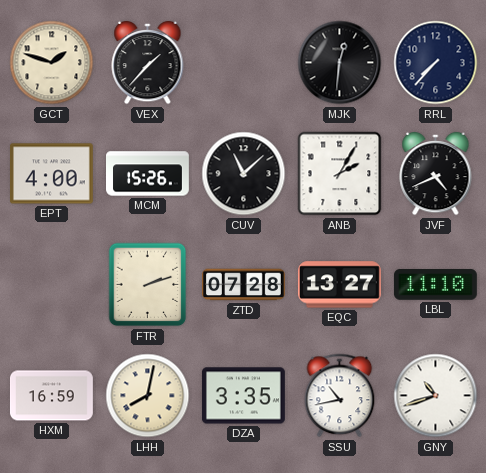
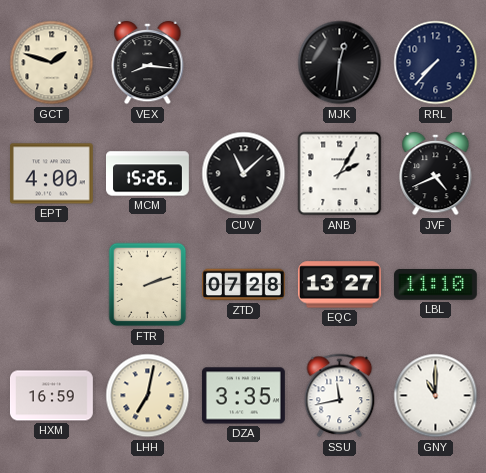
VEX: 1:37 -> 8:16
LHH: 8:02 -> 7:02
SSU: 10:43 -> 11:43
GNY: 10:42 -> 11:00
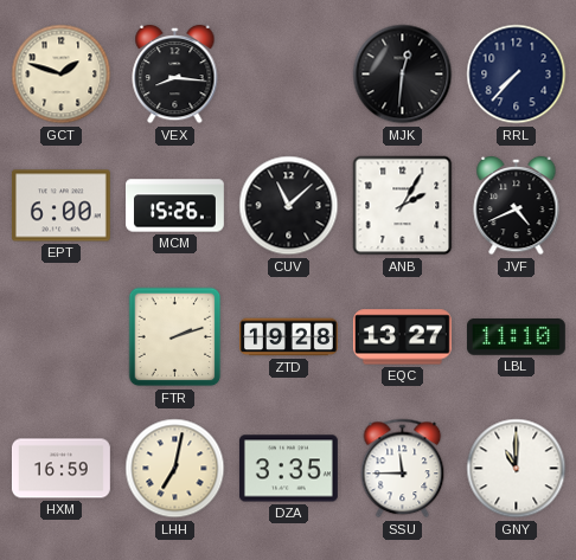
EPT: 4:00 -> 6:00
ZTD: 07:28 -> 19:28
SSU: 11:43 -> 11:45
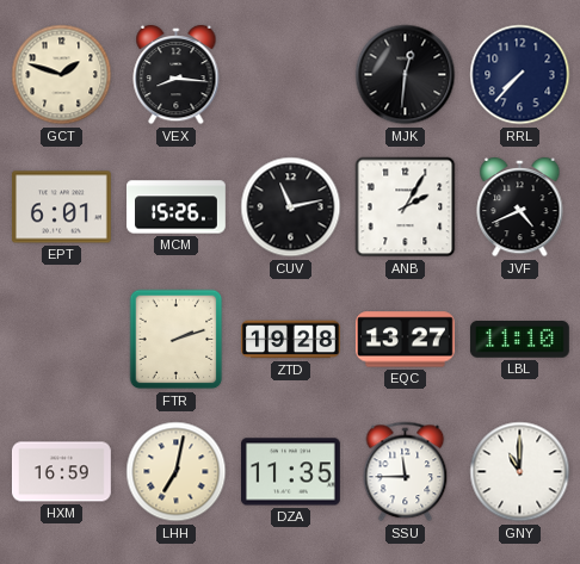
EPT: 6:00 -> 6:01
CUV: 11:08 -> 11:13
DZA: 3:35 -> 11:35
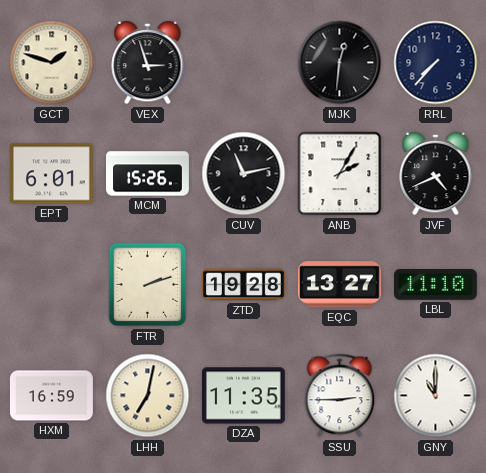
VEX: 8:16 -> 2:57
SSU: 11:45 -> 2:45
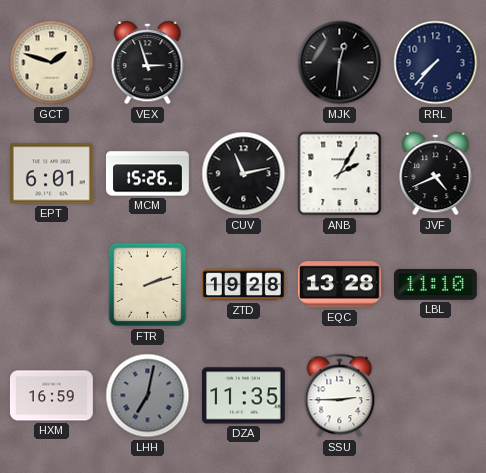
EQC: 13:27 -> 13:28
LHH dial: cream -> grey
GNY: 11:00 -> none
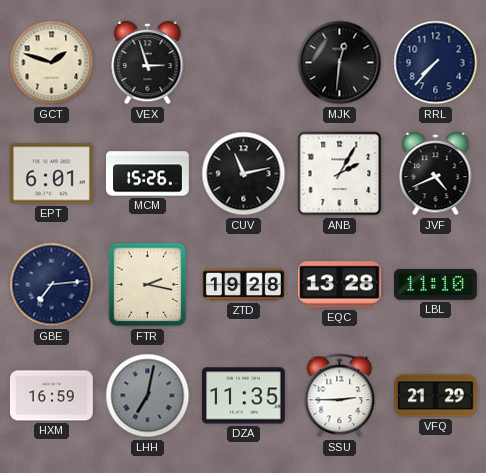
GBE: none -> 7:14
FTR: 2:12 -> 2:17
VFQ: none -> 21:29
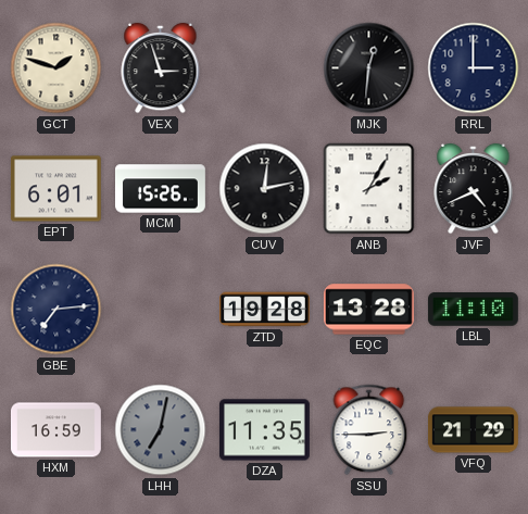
RRL: 7:37 -> 3:00
CUV: 11:13 -> 12:13
FTR: 2:17 -> none
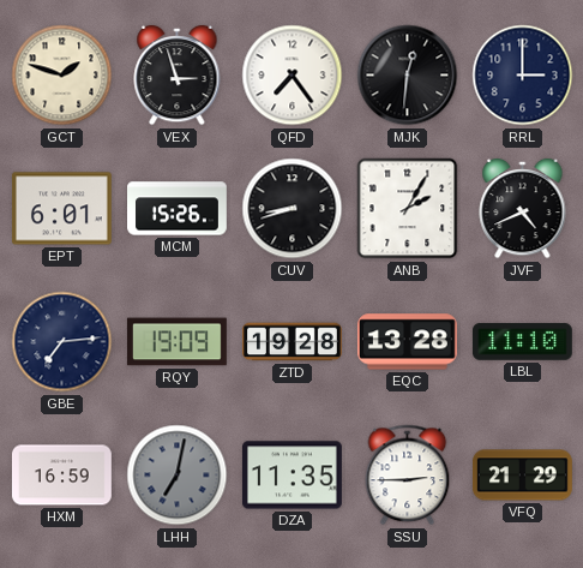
QFD: none -> 7:24
CUV: 12:13 -> 8:42
RQY: none -> 19:09
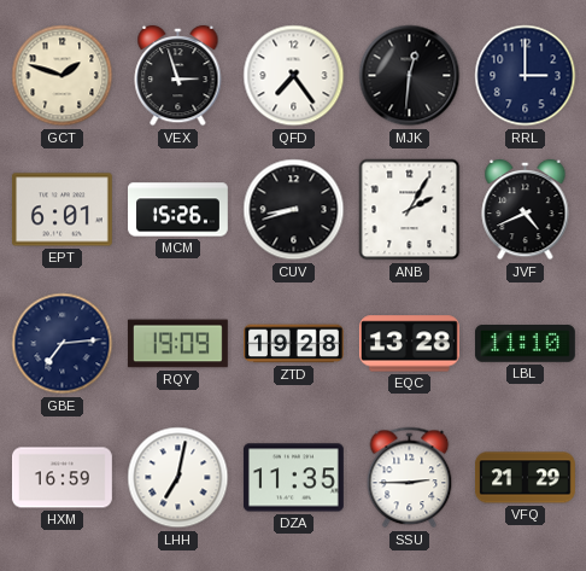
LHH dial: grey -> white
